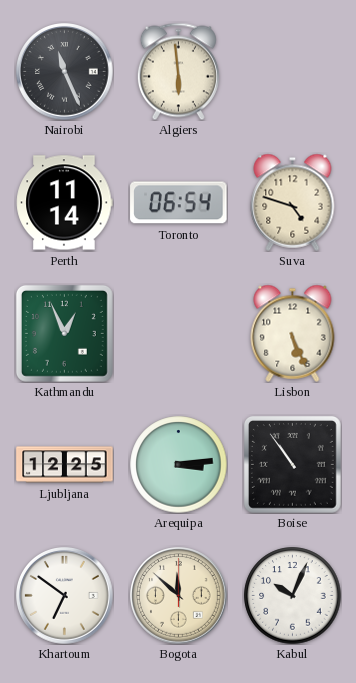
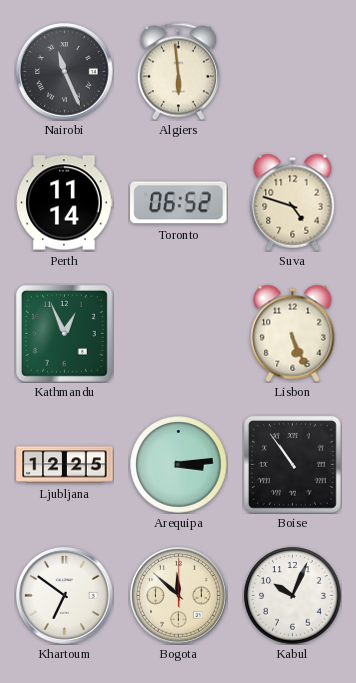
Toronto: 06:54 -> 06:52
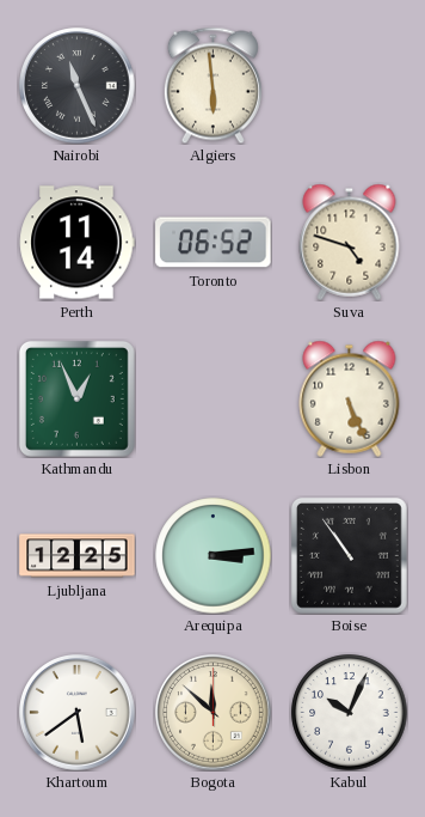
Khartoum: 6:51 -> 5:39
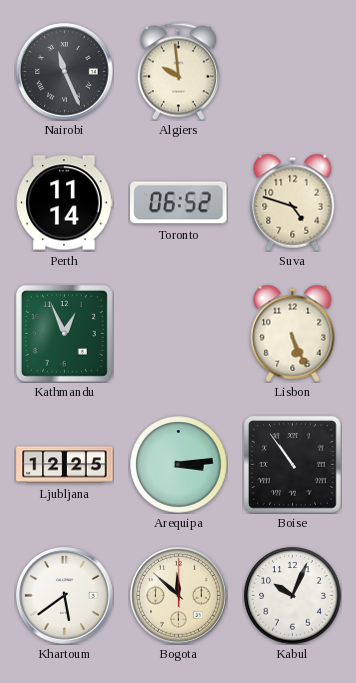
Algiers: 5:59 -> 9:59
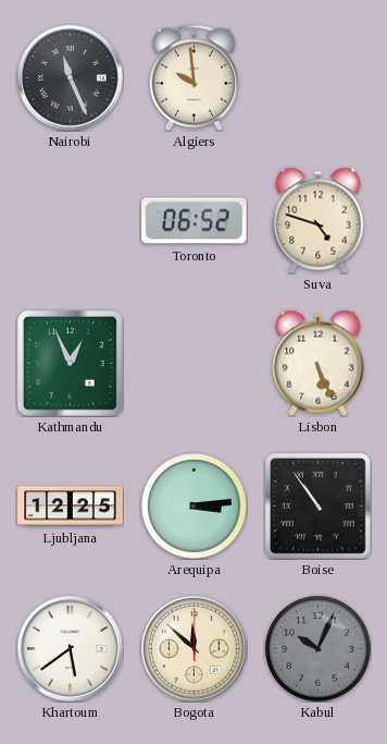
Perth: 11:14 -> none
Kabul dial: white -> grey
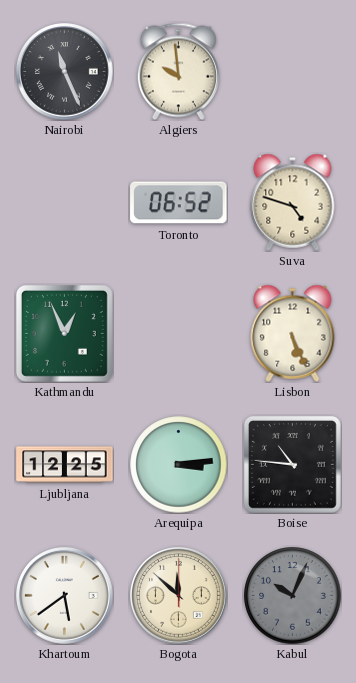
Boise: 10:54 -> 10:46
